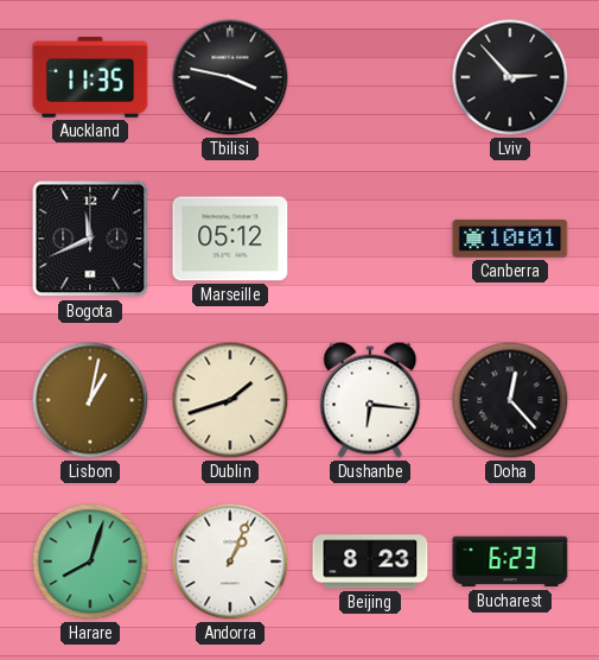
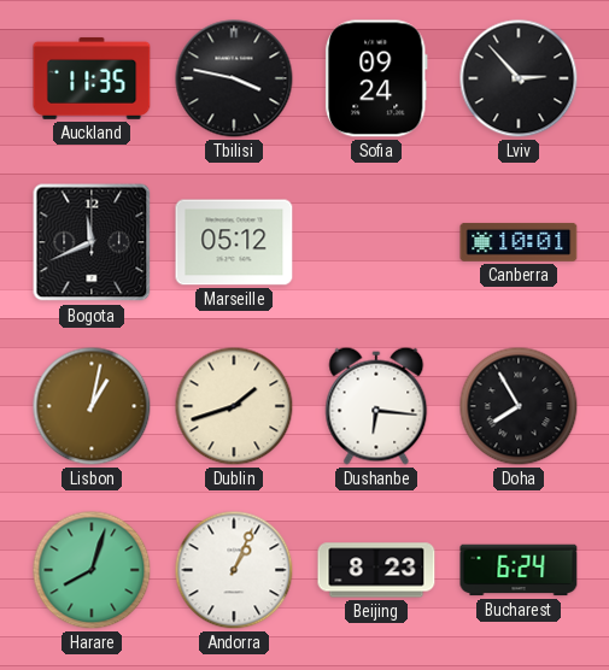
Sofia: none -> 09:24
Doha: 12:23 -> 7:55
Bucharest: 6:23 -> 6:24
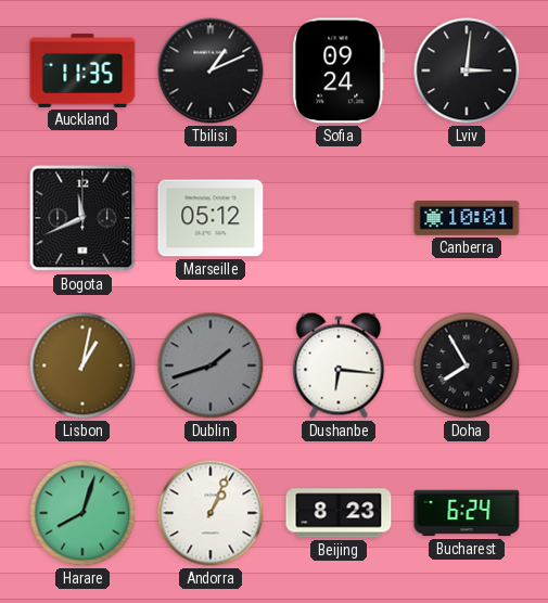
Tbilisi: 3:47 -> 1:11
Lviv: 2:53 -> 3:01
Dublin dial: cream -> grey
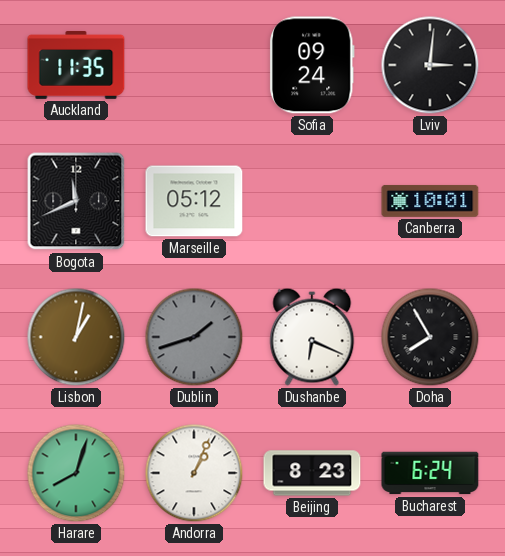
Tbilisi: 1:11 -> none
Dushanbe: 6:16 -> 6:19
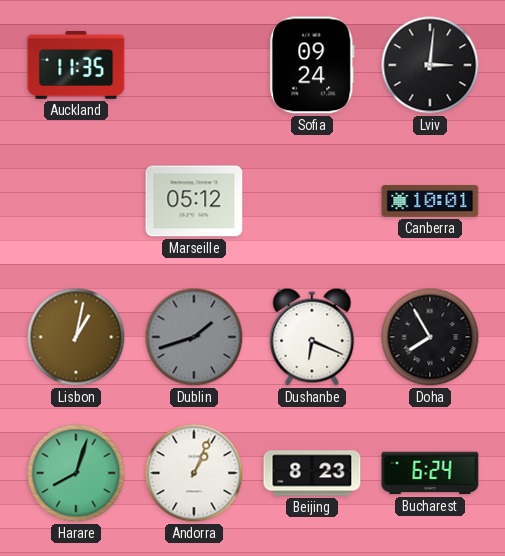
Bogota: 11:41 -> none
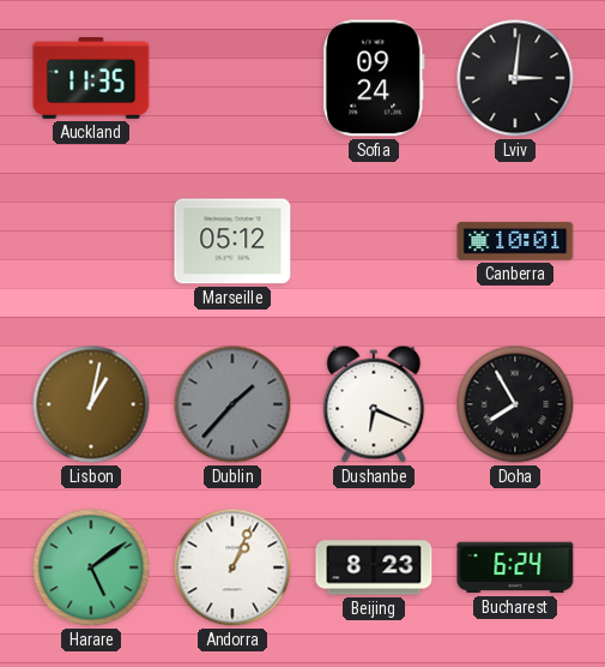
Dublin: 1:42 -> 1:37
Harare: 8:03 -> 5:09
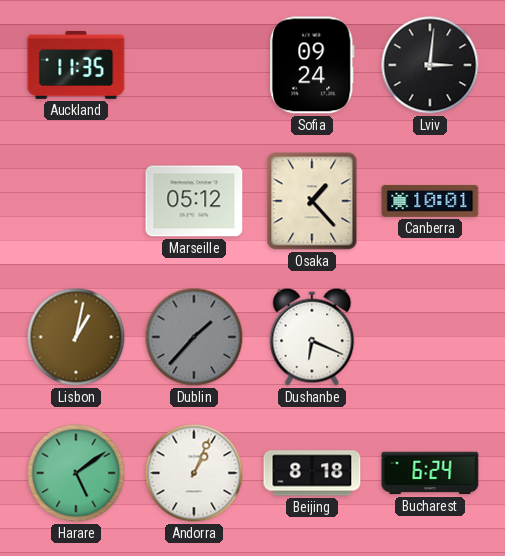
Osaka: none -> 1:23
Doha: 7:55 -> none
Beijing: 8:23 -> 8:18
